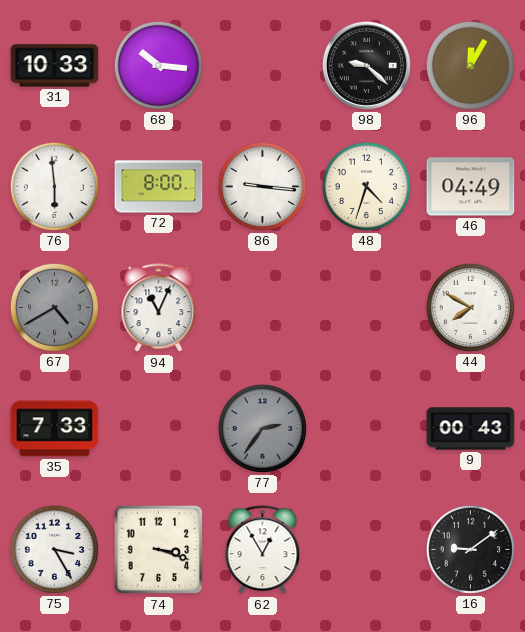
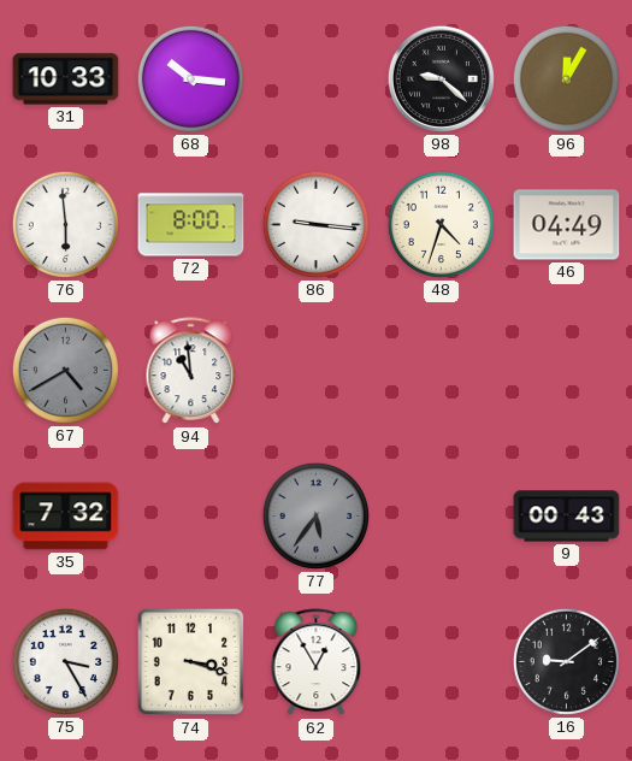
94: 11:04 -> 10:59
44: 7:50 -> none
35: 7:33 -> 7:32
77: 2:36 -> 5:36
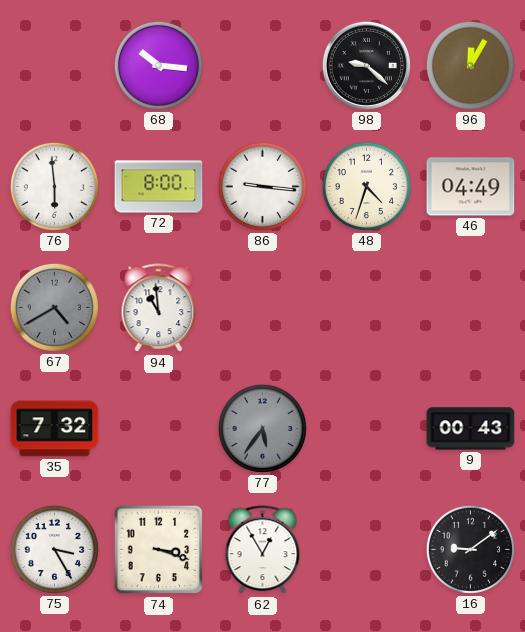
31: 10:33 -> none
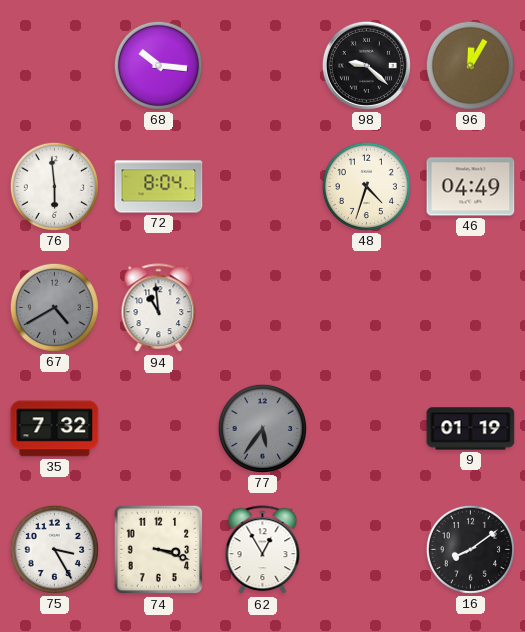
72: 8:00 -> 8:04
86: 9:16 -> none
9: 00:43 -> 01:19
16: 9:09 -> 8:09
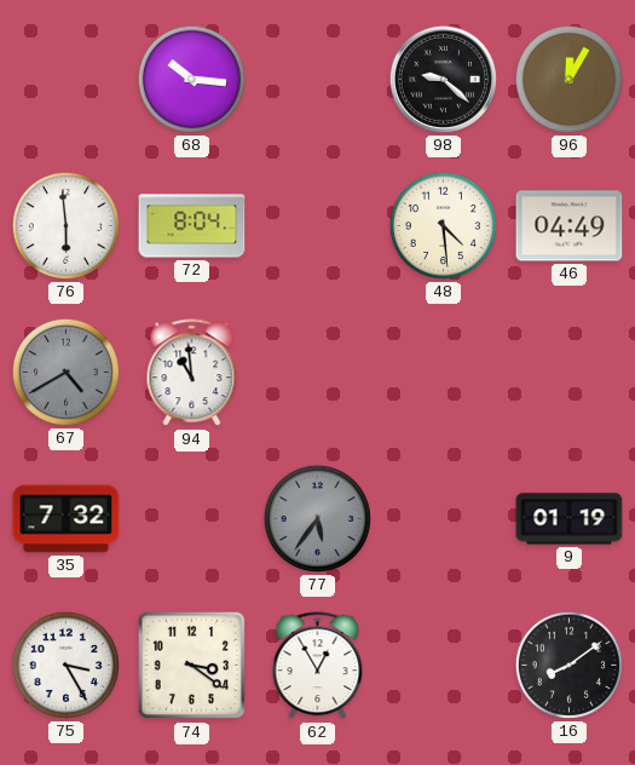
48: 4:33 -> 4:29
74: 3:18 -> 3:21
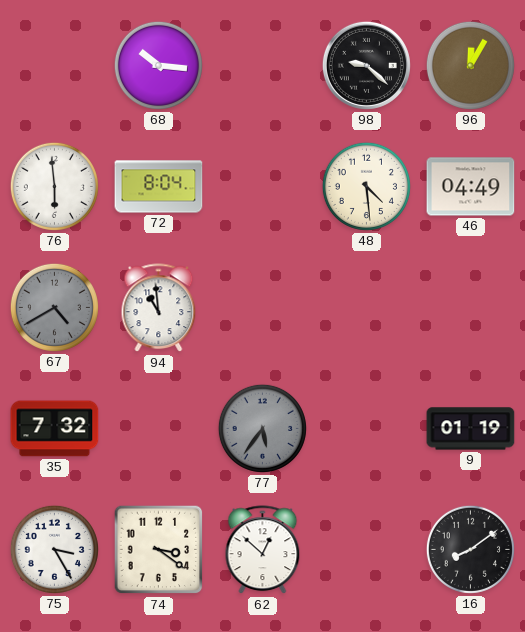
62: 12:55 -> 12:52
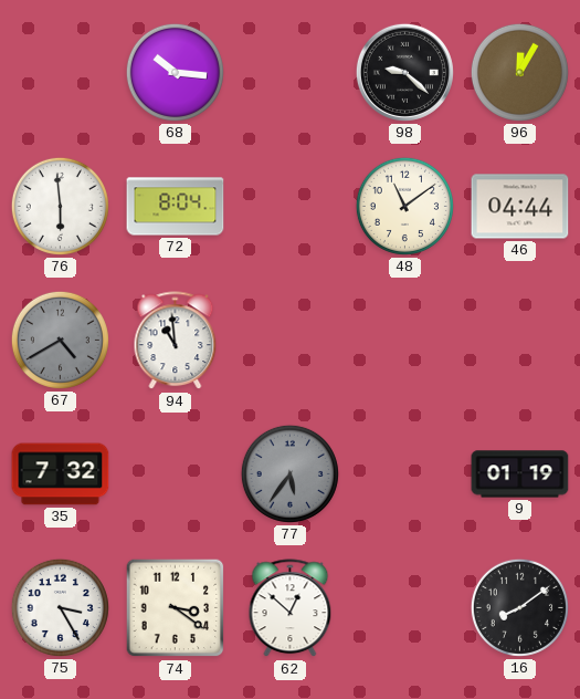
48: 4:29 -> 11:09
46: 04:49 -> 04:44
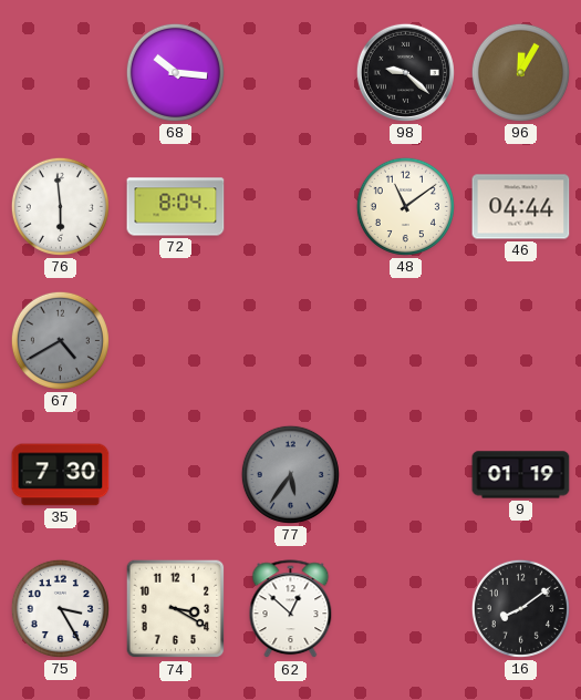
94: 10:59 -> none
35: 7:32 -> 7:30
74: 3:21 -> 3:20
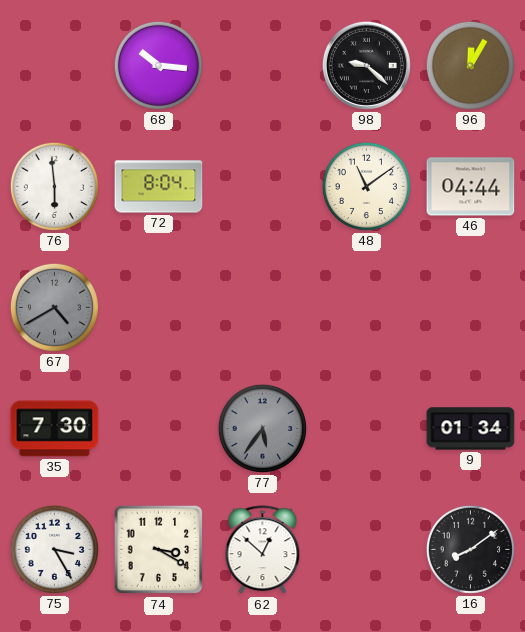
9: 01:19 -> 01:34
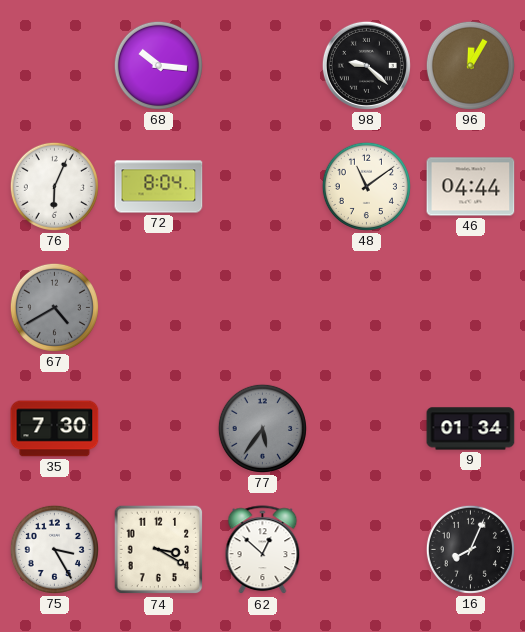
76: 5:59 -> 6:04
16: 8:09 -> 8:04
